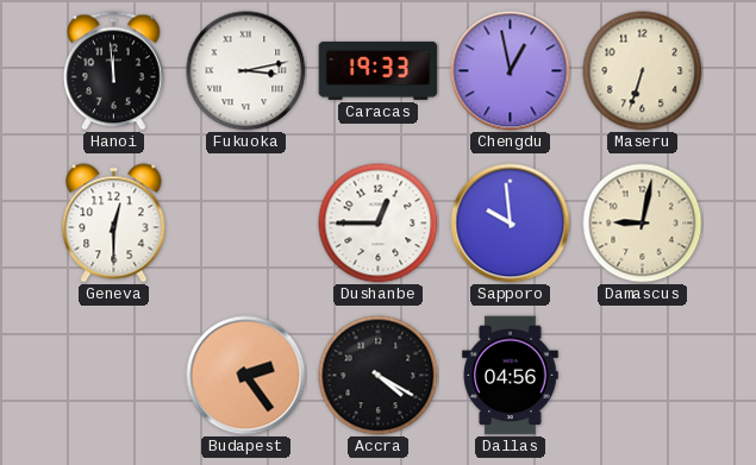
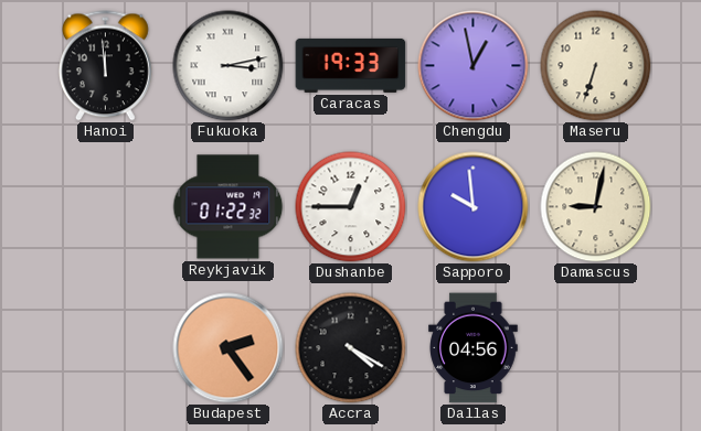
Geneva: 12:30 -> none
Reykjavik: none -> 01:22
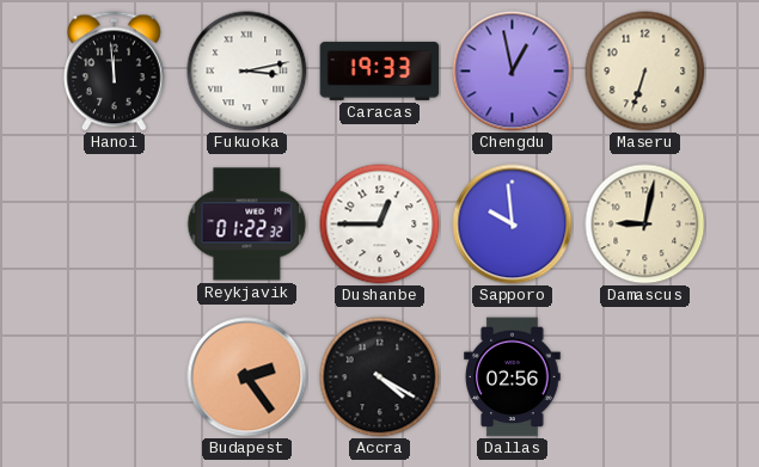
Dallas: 04:56 -> 02:56
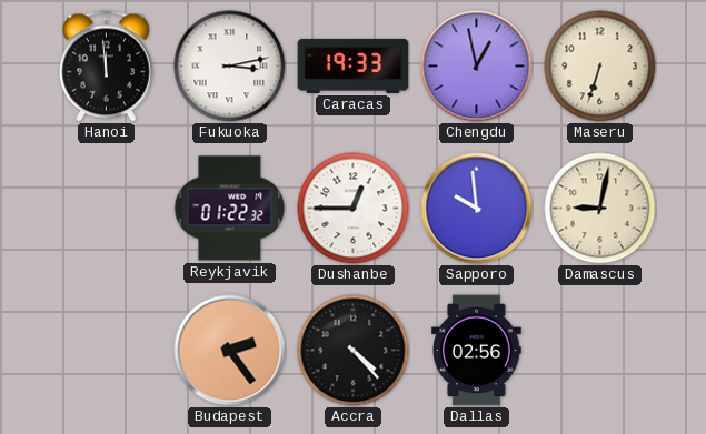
Accra: 4:20 -> 4:23
